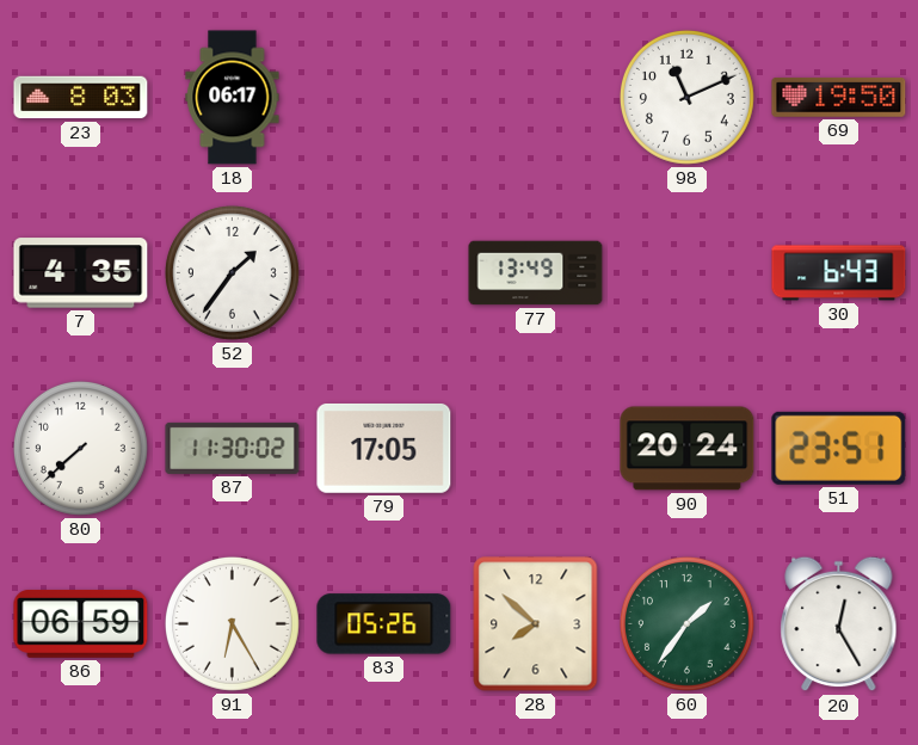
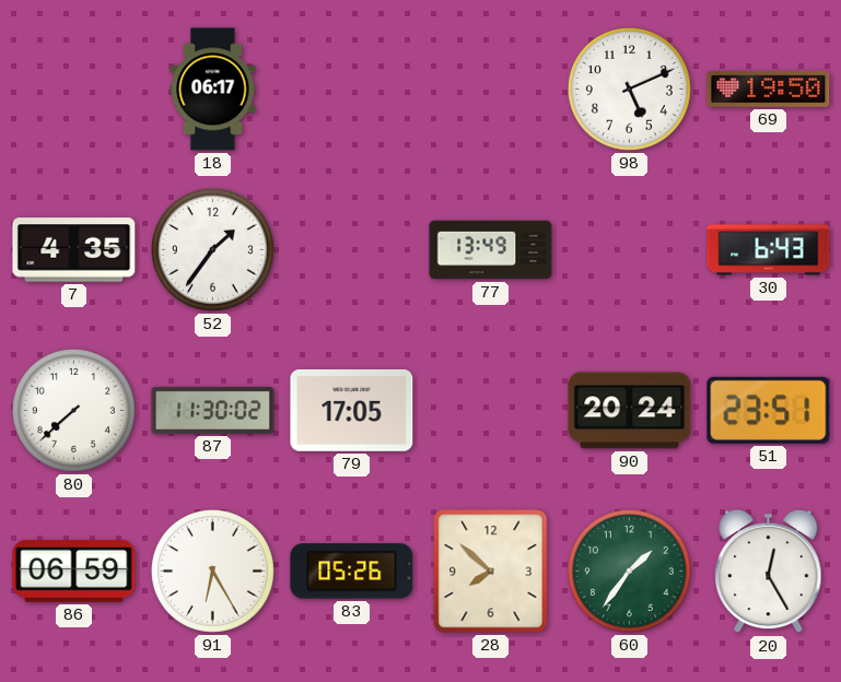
23: 8:03 -> none
98: 11:11 -> 5:11
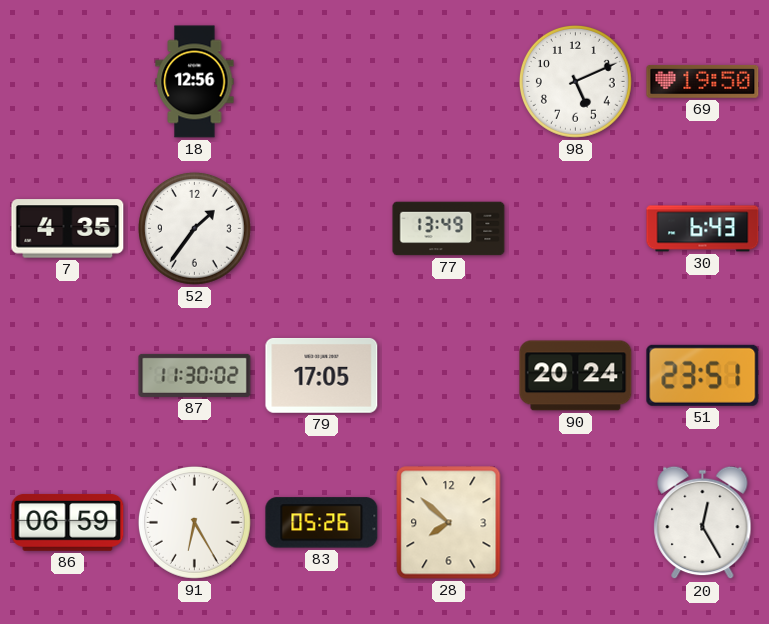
18: 06:17 -> 12:56
80: 7:38 -> none
60: 1:36 -> none
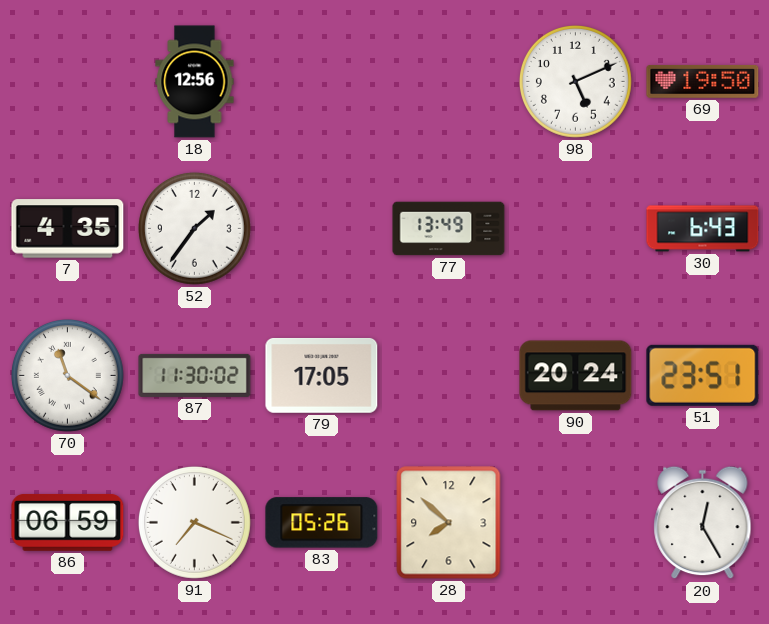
70: none -> 11:21
91: 6:25 -> 7:19
